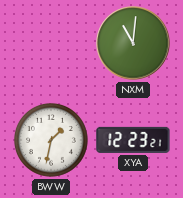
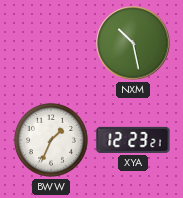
NXM: 11:01 -> 10:28
BWW: 1:32 -> 1:34
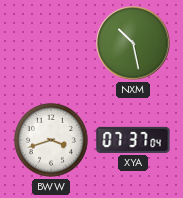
BWW: 1:34 -> 3:42
XYA: 12:23 -> 07:37
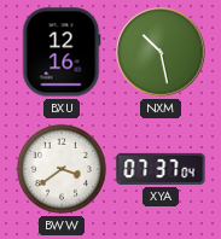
BXU: none -> 12:16
BWW: 3:42 -> 3:39
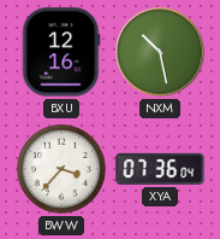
BWW: 3:39 -> 3:37
XYA: 07:37 -> 07:36
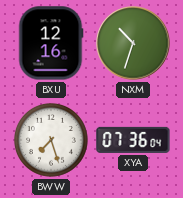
NXM: 10:28 -> 10:33
BWW: 3:37 -> 7:27
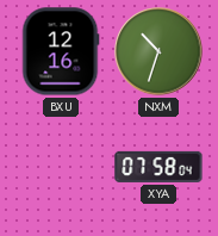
BWW: 7:27 -> none
XYA: 07:36 -> 07:58
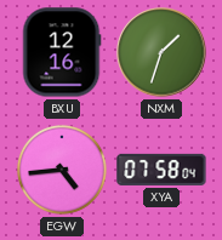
NXM: 10:33 -> 1:33
EGW: none -> 4:44
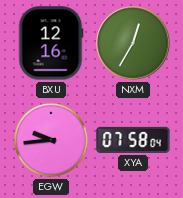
NXM: 1:33 -> 12:35
EGW: 4:44 -> 9:44
